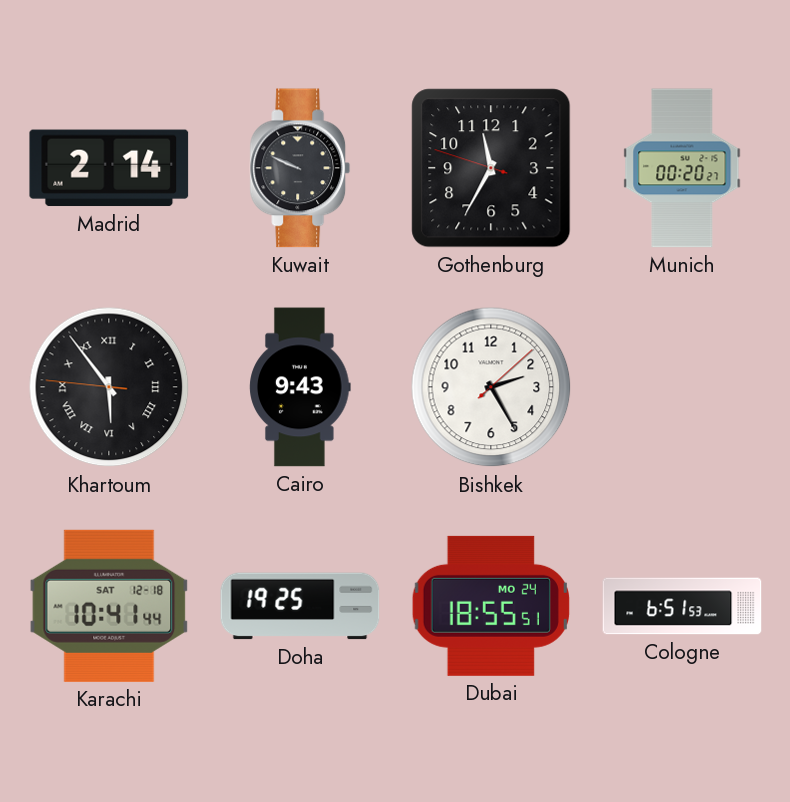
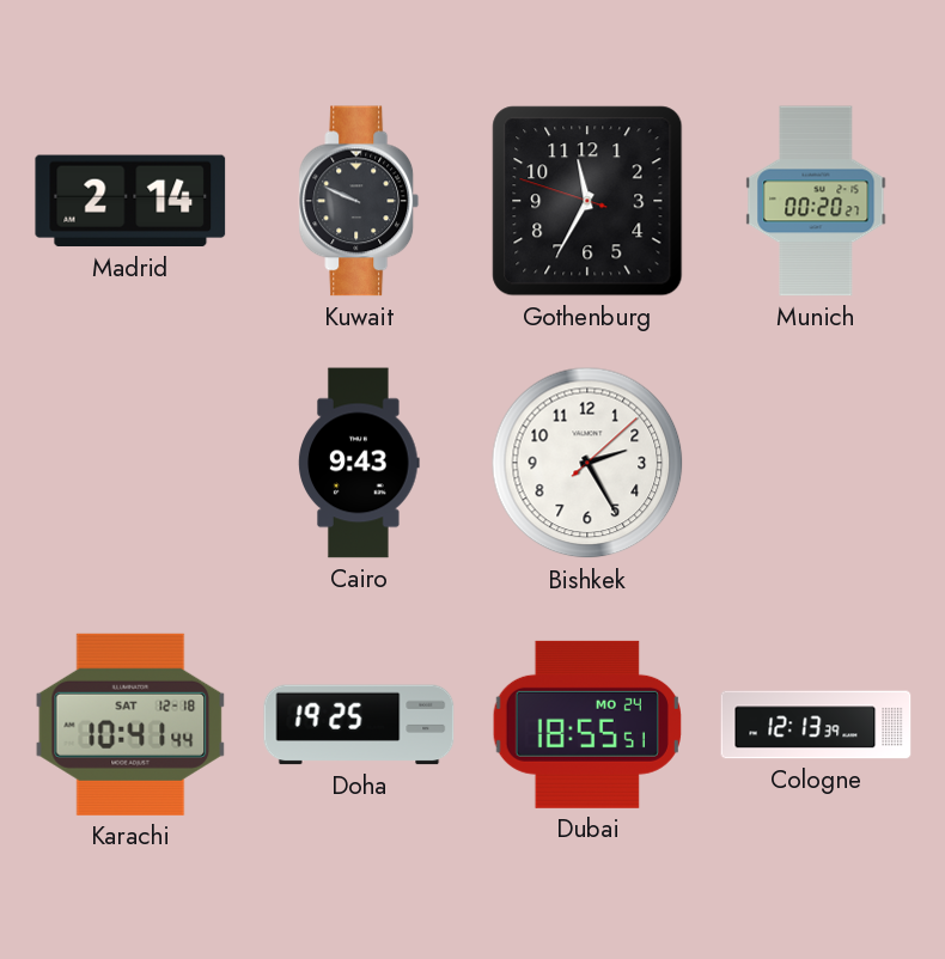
Khartoum: 5:53 -> none
Cologne: 6:51 -> 12:13
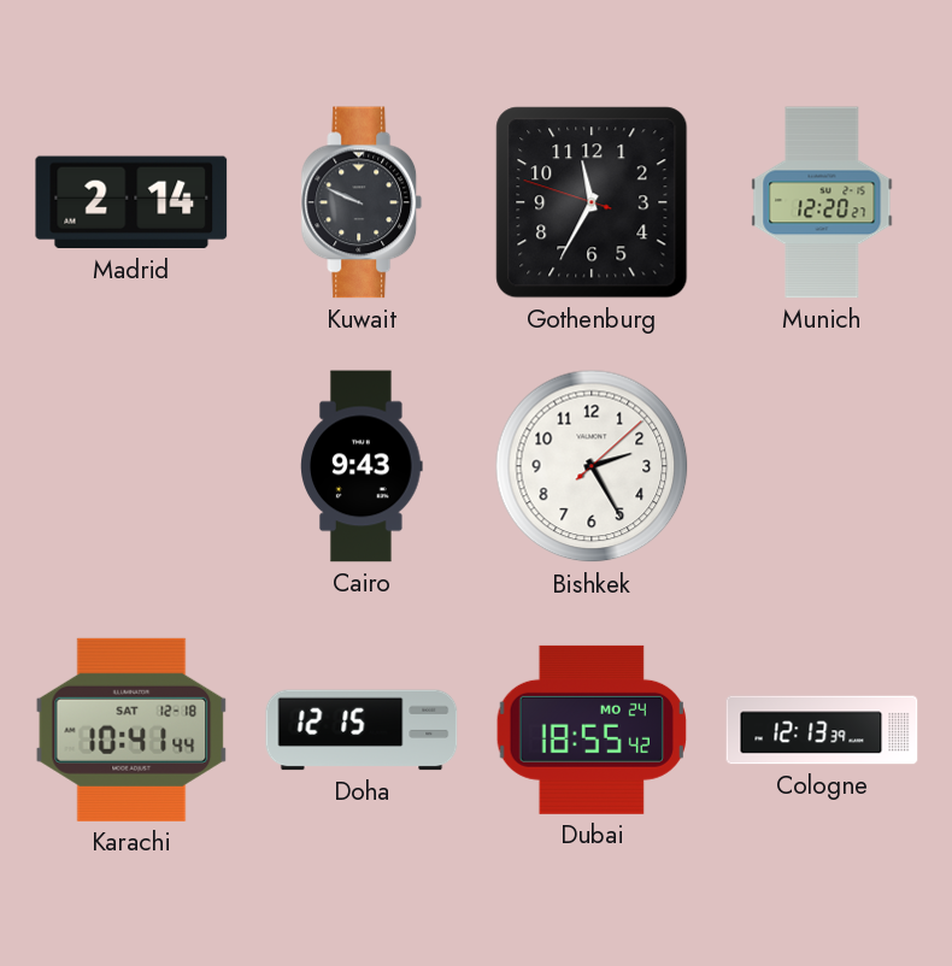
Munich: 00:20 -> 12:20
Doha: 19:25 -> 12:15
Dubai: 18:55:51 -> 18:55:42
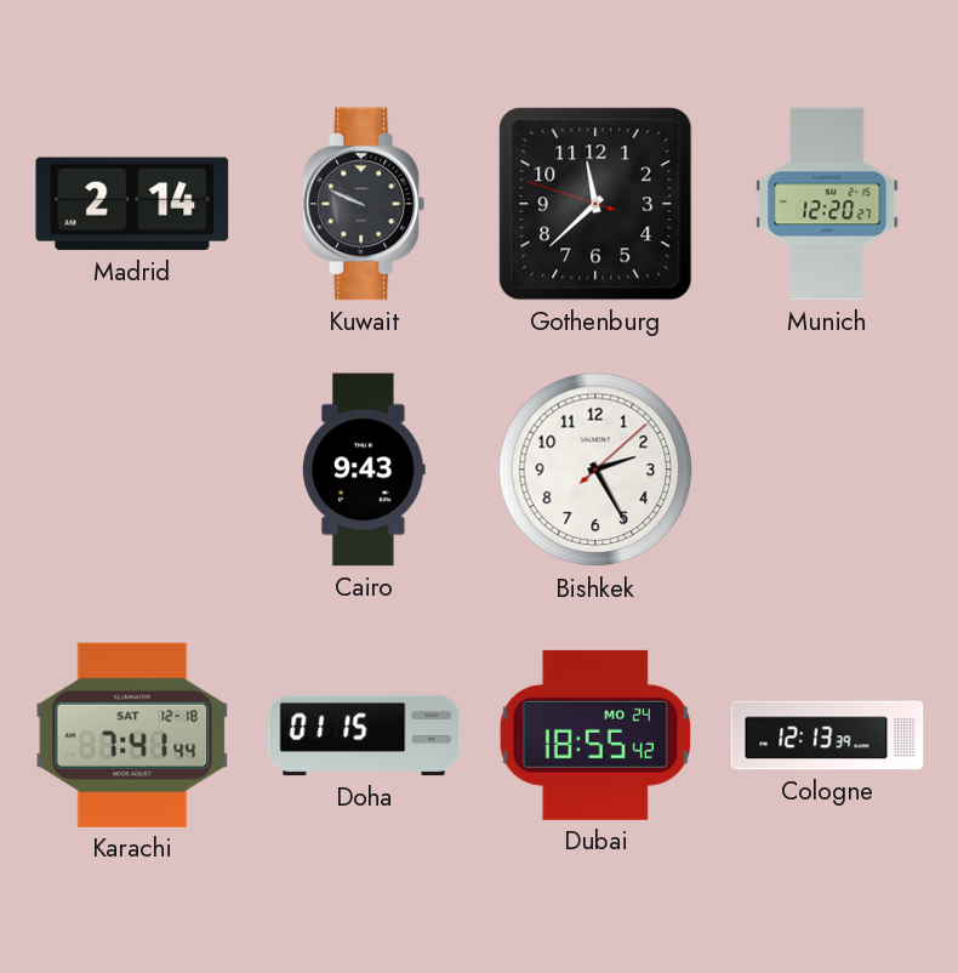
Gothenburg: 11:34 -> 11:37
Karachi: 10:41 -> 7:41
Doha: 12:15 -> 01:15
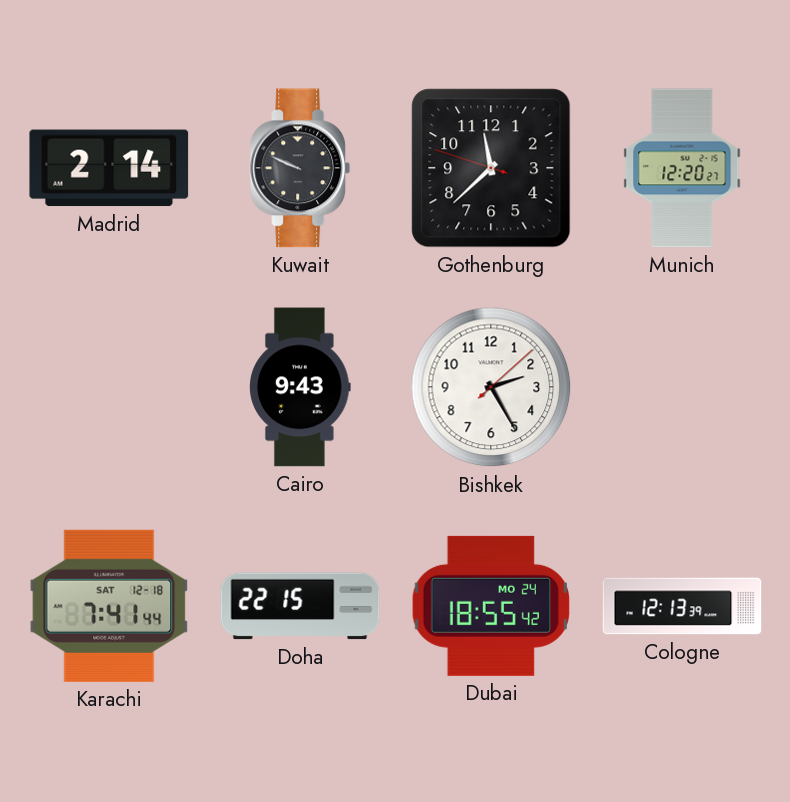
Doha: 01:15 -> 22:15
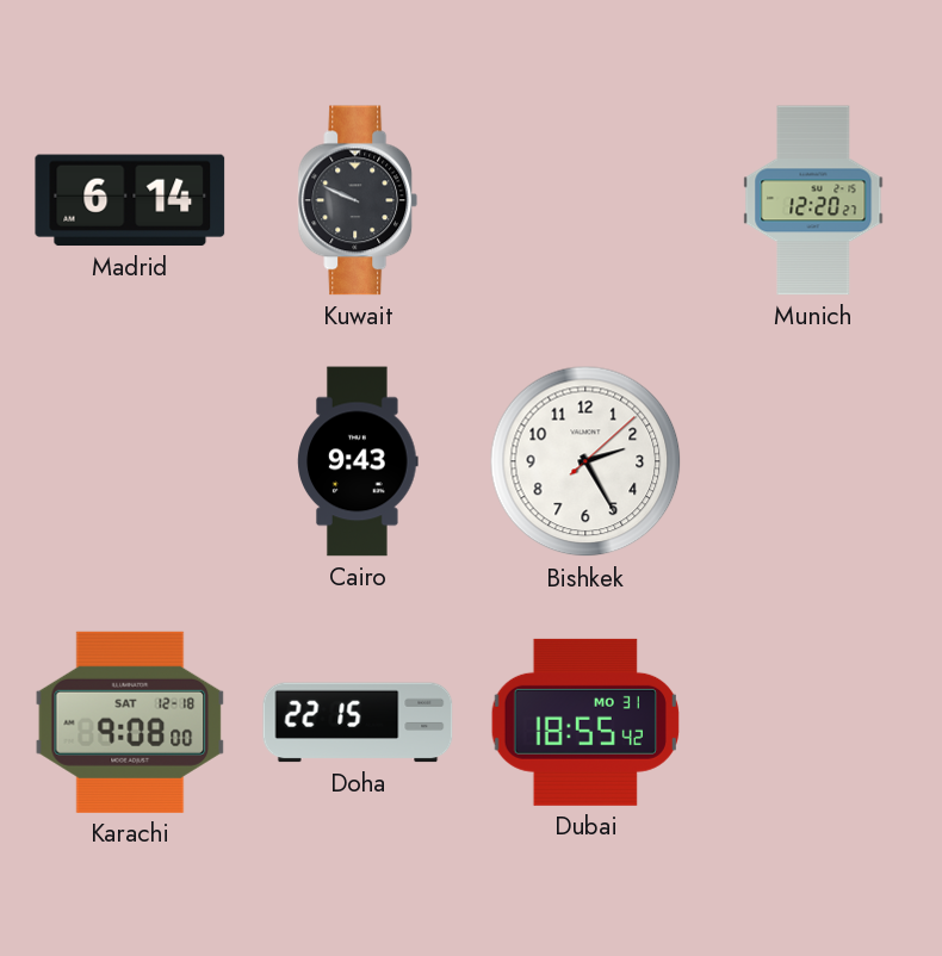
Madrid: 2:14 -> 6:14
Gothenburg: 11:37 -> none
Karachi: 7:41 -> 9:08
Dubai date: MO 24 -> MO 31
Cologne: 12:13 -> none
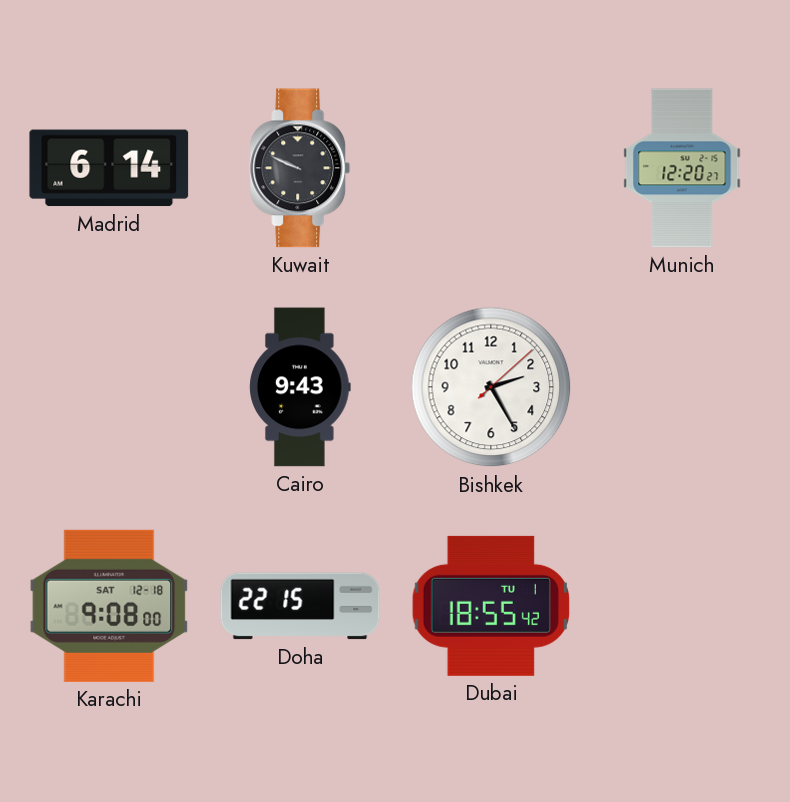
Dubai date: MO 31 -> TU 1
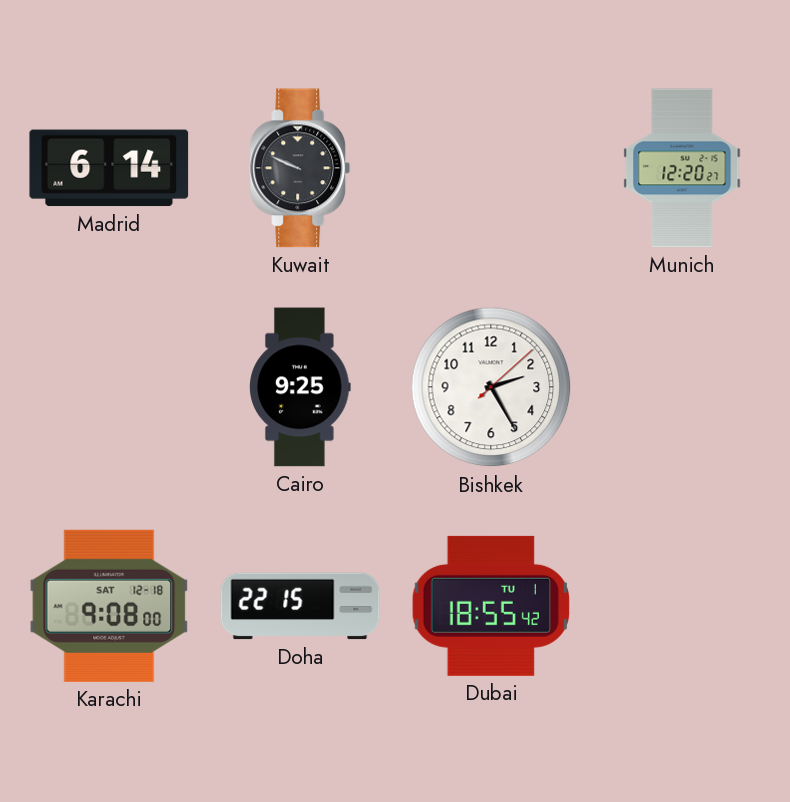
Cairo: 9:43 -> 9:25
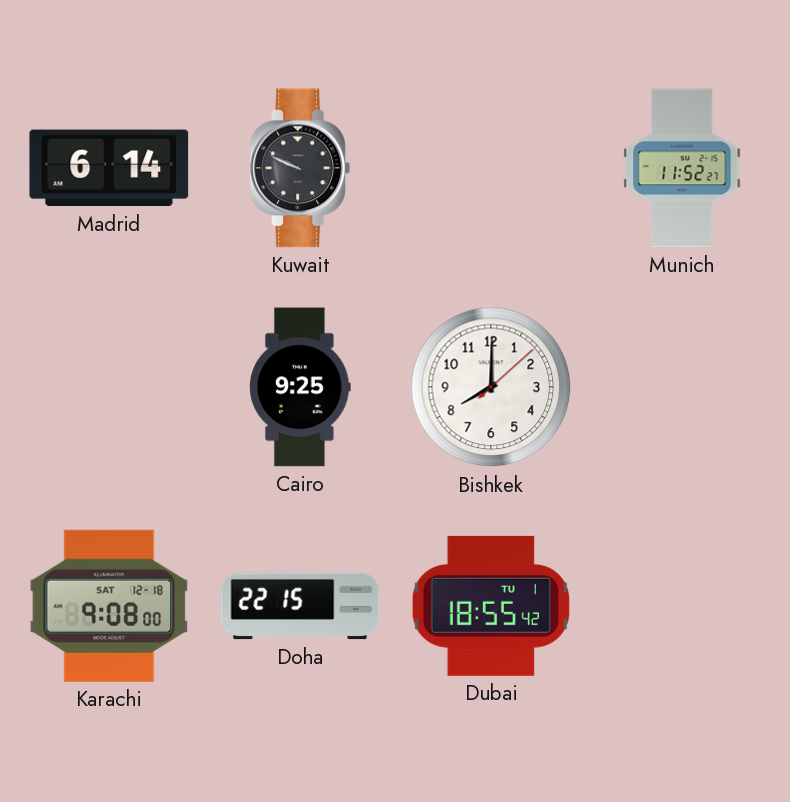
Munich: 12:20 -> 11:52
Bishkek: 2:25 -> 8:00
